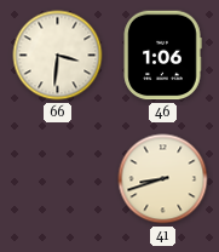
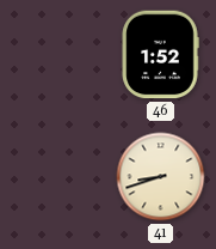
66: 3:31 -> none
46: 1:06 -> 1:52
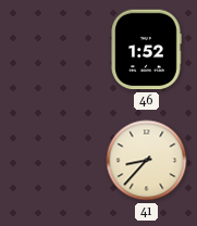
41: 8:42 -> 8:37
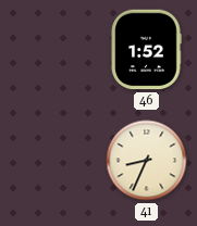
41: 8:37 -> 8:34
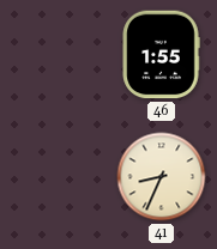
46: 1:52 -> 1:55
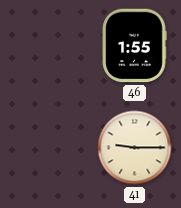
41: 8:34 -> 9:15
